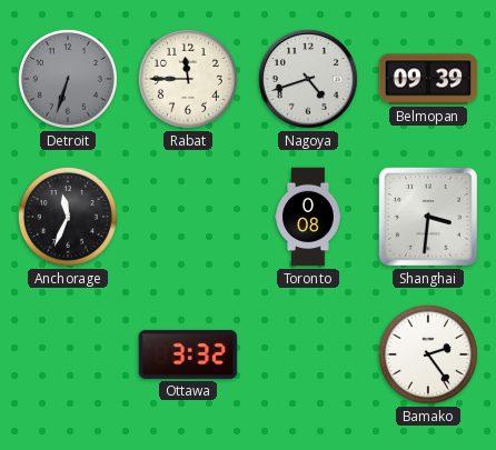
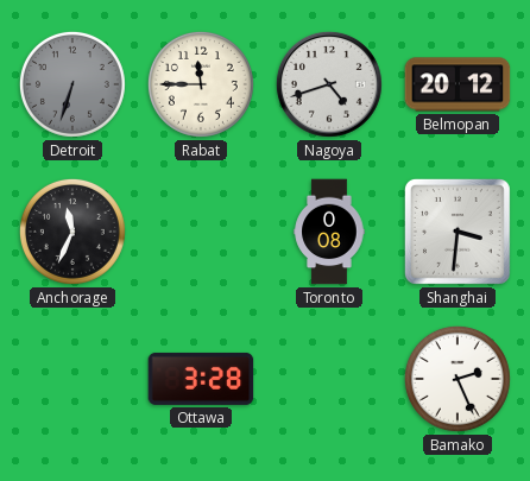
Belmopan: 09:39 -> 20:12
Ottawa: 3:32 -> 3:28
Bamako: 2:24 -> 2:26
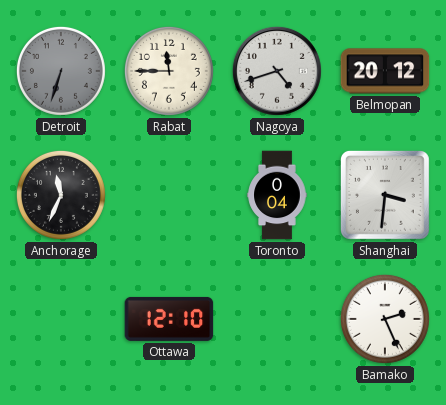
Toronto: 0:08 -> 0:04
Ottawa: 3:28 -> 12:10
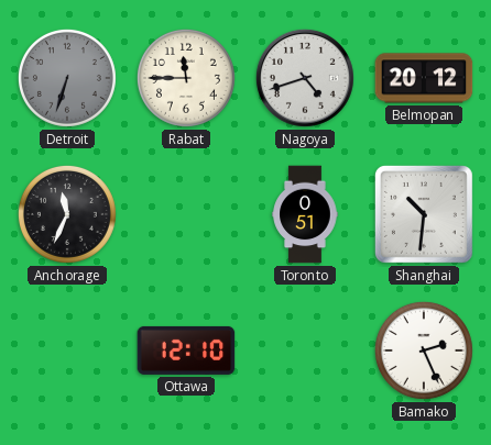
Toronto: 0:04 -> 0:51
Shanghai: 3:31 -> 10:31
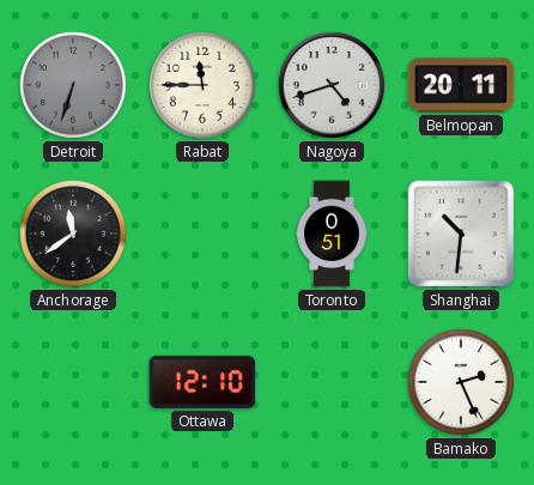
Belmopan: 20:12 -> 20:11
Anchorage: 11:34 -> 11:39
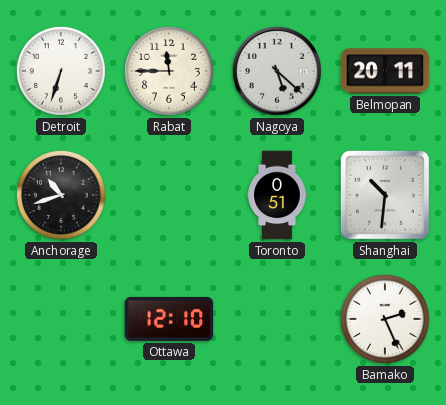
Detroit dial: grey -> white
Nagoya: 4:42 -> 5:22
Anchorage: 11:39 -> 10:42
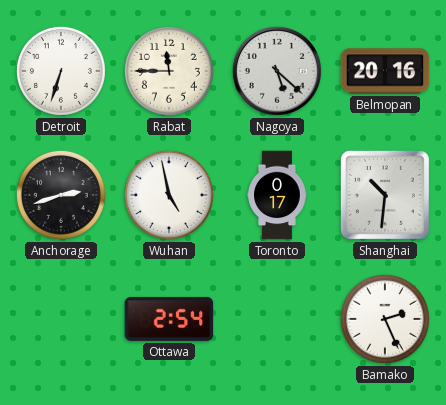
Belmopan: 20:11 -> 20:16
Anchorage: 10:42 -> 2:42
Wuhan: none -> 4:58
Toronto: 0:51 -> 0:17
Ottawa: 12:10 -> 2:54
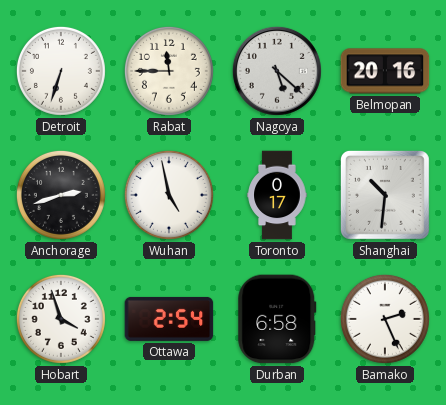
Hobart: none -> 3:57
Durban: none -> 6:58
